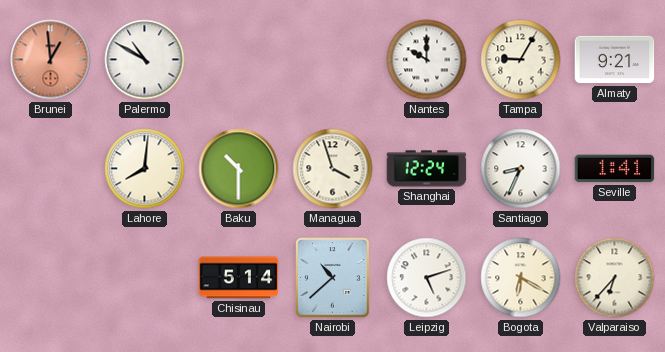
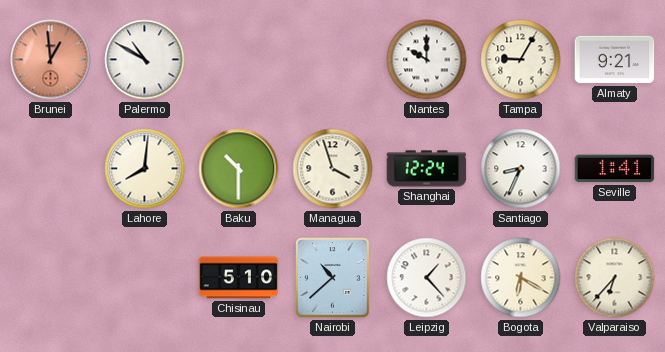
Chisinau: 5:14 -> 5:10
Leipzig: 5:12 -> 1:23
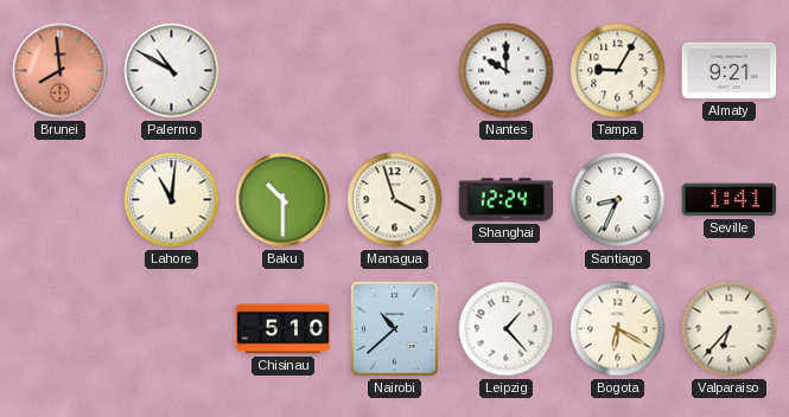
Brunei: 12:59 -> 7:59
Lahore: 8:01 -> 11:01
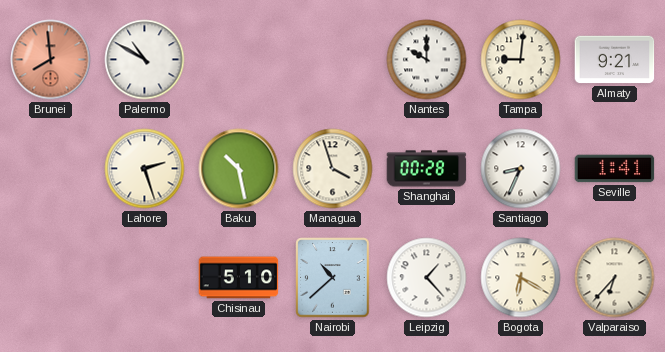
Tampa: 9:05 -> 9:01
Lahore: 11:01 -> 2:27
Baku: 10:30 -> 10:28
Shanghai: 12:24 -> 00:28
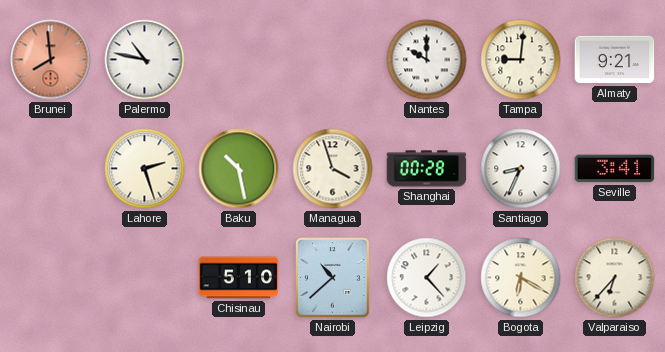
Palermo: 10:50 -> 10:47
Seville: 1:41 -> 3:41
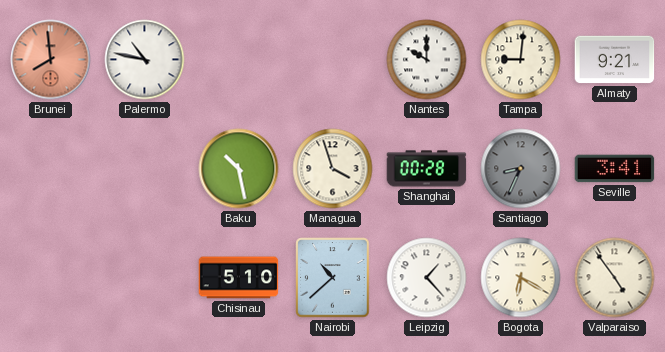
Lahore: 2:27 -> none
Santiago dial: white -> grey
Valparaiso: 6:37 -> 4:54
